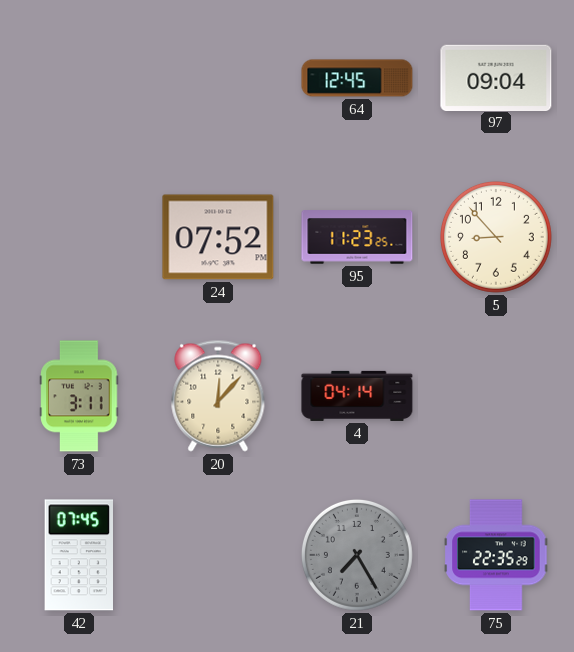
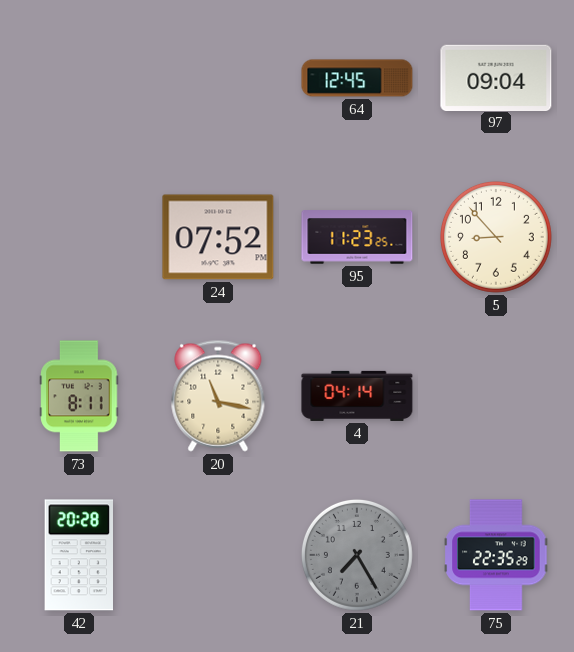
73: 3:11 -> 8:11
20: 12:07 -> 11:17
42: 07:45 -> 20:28
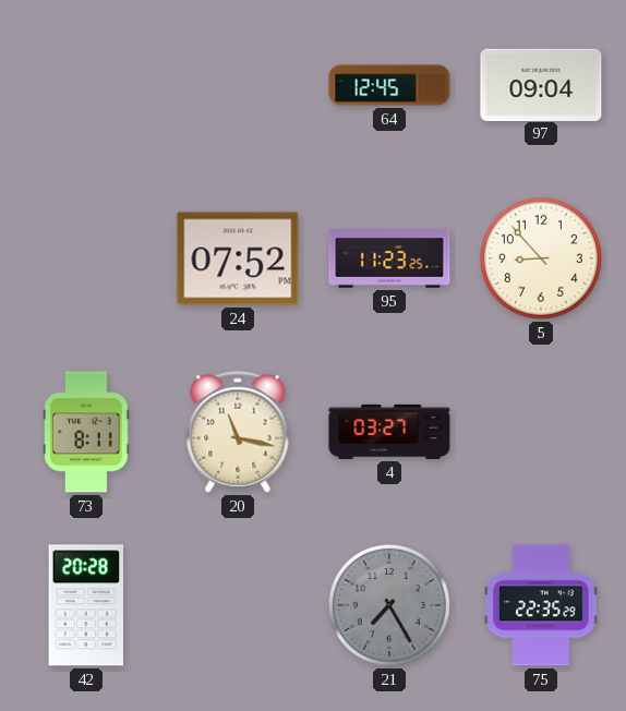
4: 04:14 -> 03:27
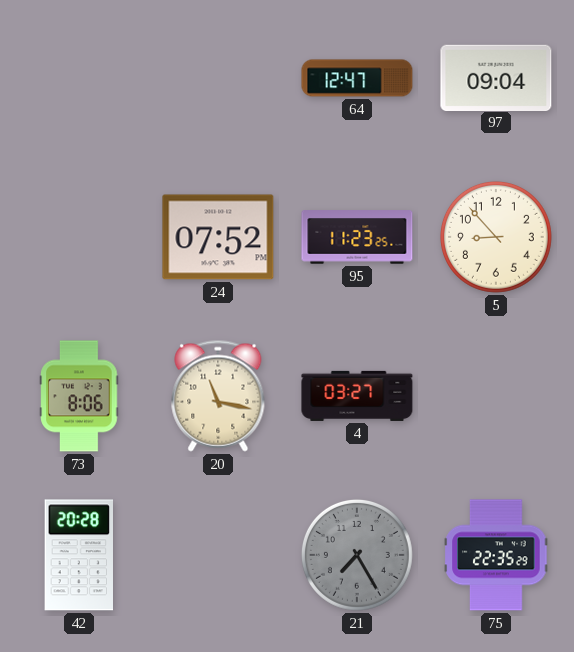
64: 12:45 -> 12:47
73: 8:11 -> 8:06
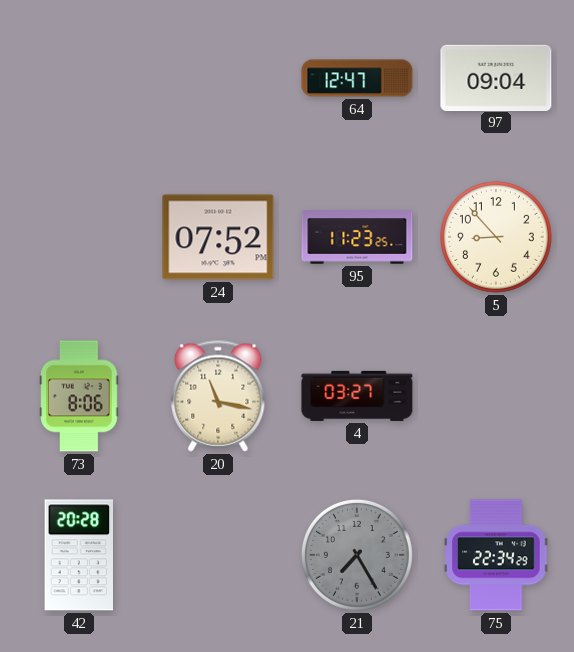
75: 22:35 -> 22:34
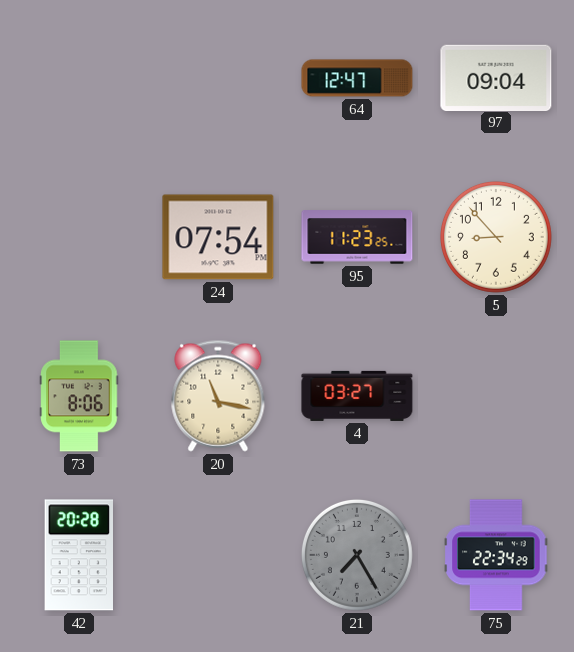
24: 07:52 -> 07:54
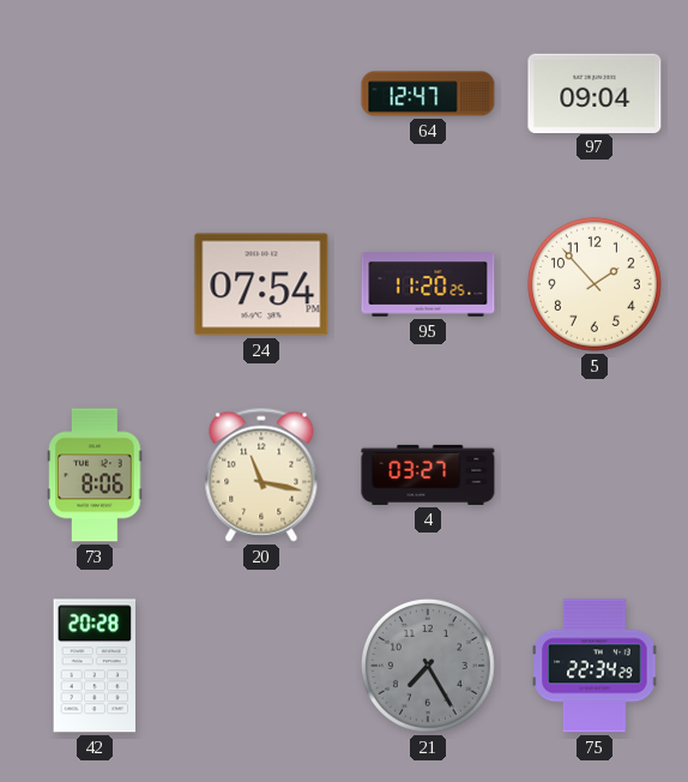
95: 11:23 -> 11:20
5: 8:53 -> 1:53
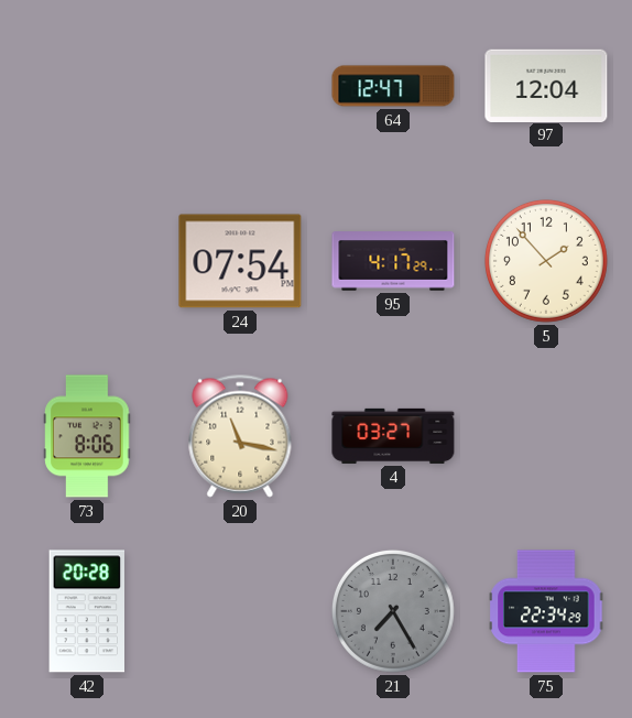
97: 09:04 -> 12:04
95: 11:20 -> 4:17
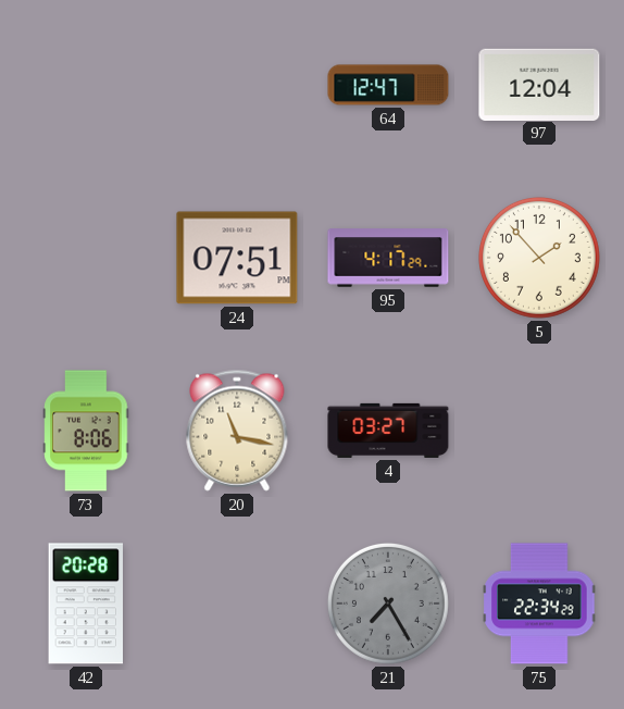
24: 07:54 -> 07:51
